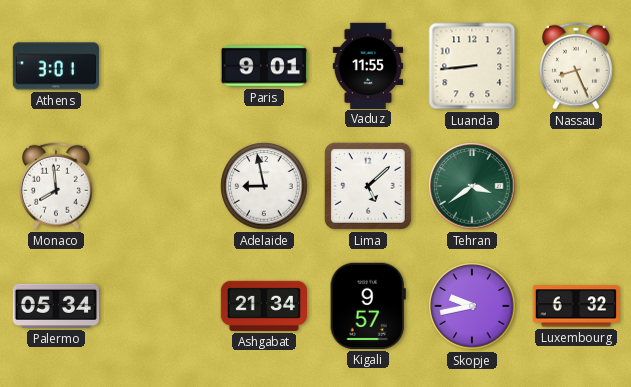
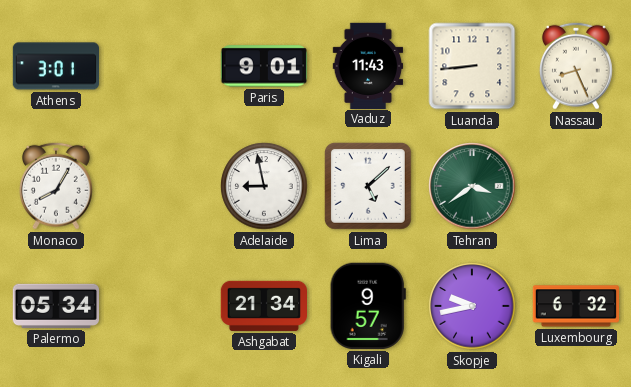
Vaduz: 11:55 -> 11:43
Monaco: 7:59 -> 8:05
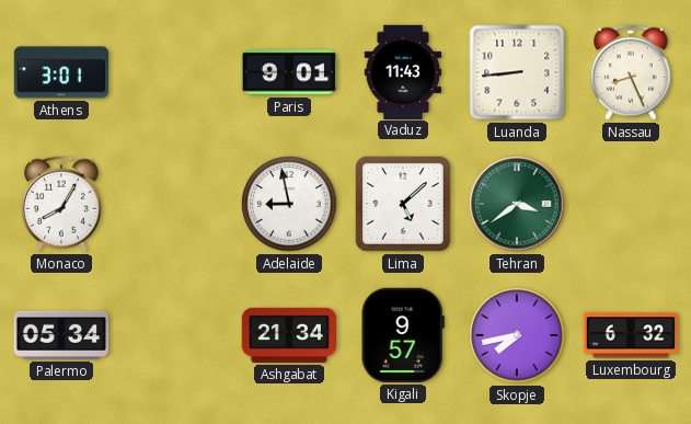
Skopje: 9:43 -> 7:43
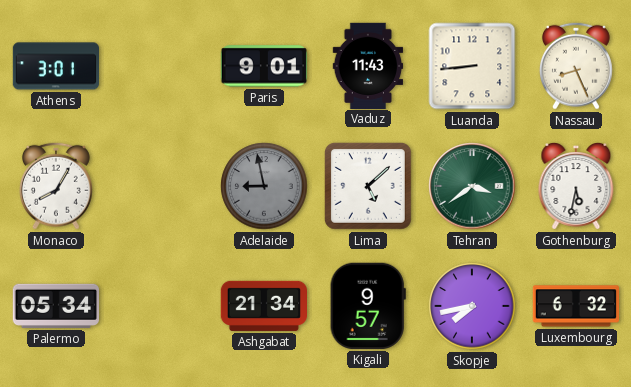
Adelaide dial: white -> grey
Gothenburg: none -> 5:32
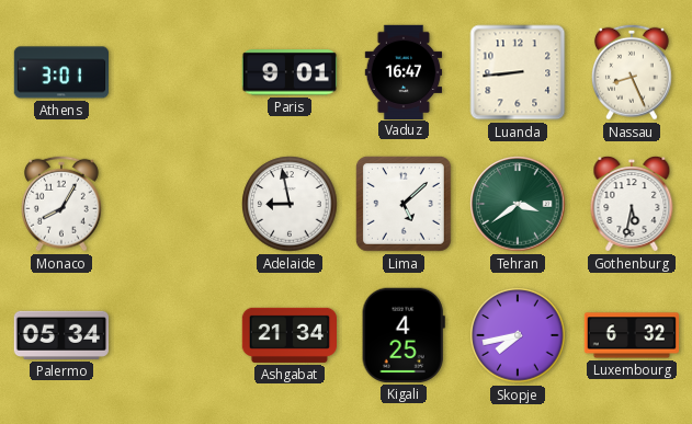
Vaduz: 11:43 -> 16:47
Adelaide dial: grey -> white
Kigali: 9:57 -> 4:25
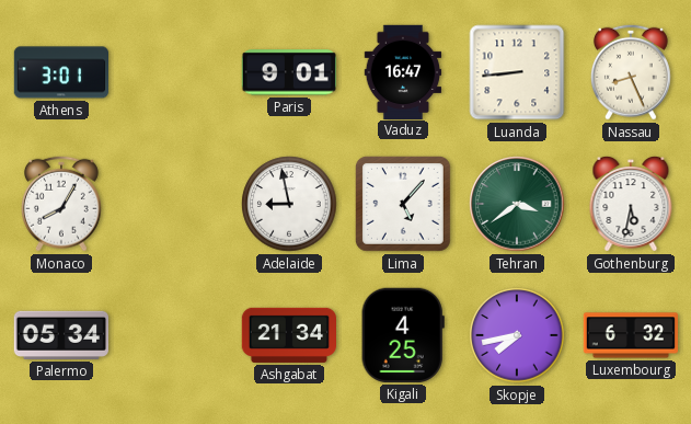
Lima: 5:08 -> 5:07
